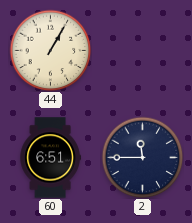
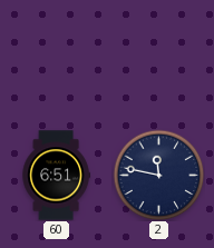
44: 1:05 -> none
2: 11:45 -> 11:47
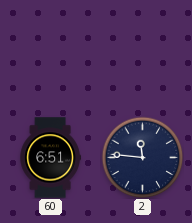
2: 11:47 -> 11:46
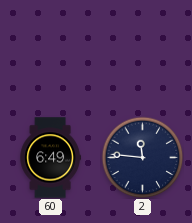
60: 6:51 -> 6:49
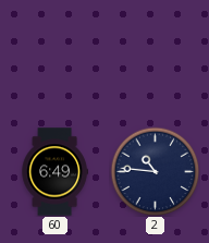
2: 11:46 -> 10:46
